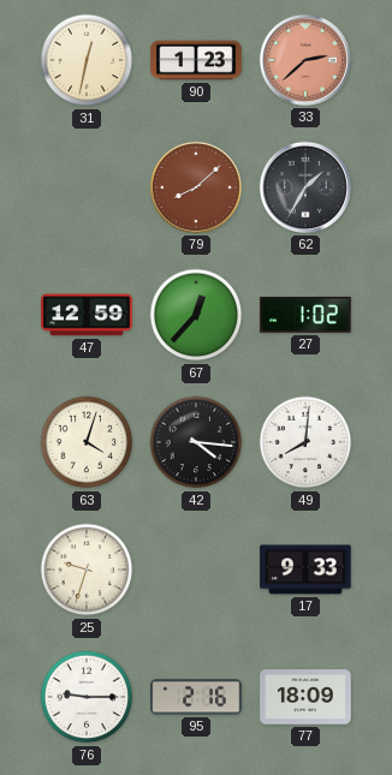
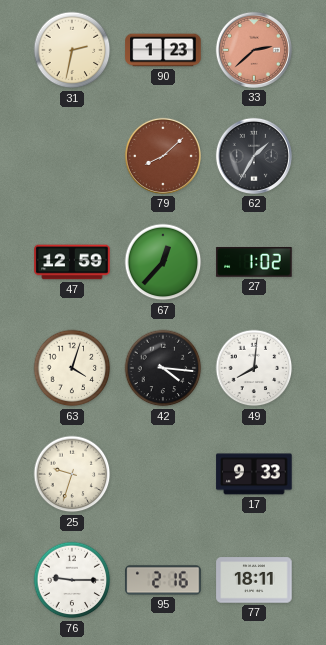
31: 12:32 -> 2:32
77: 18:09 -> 18:11
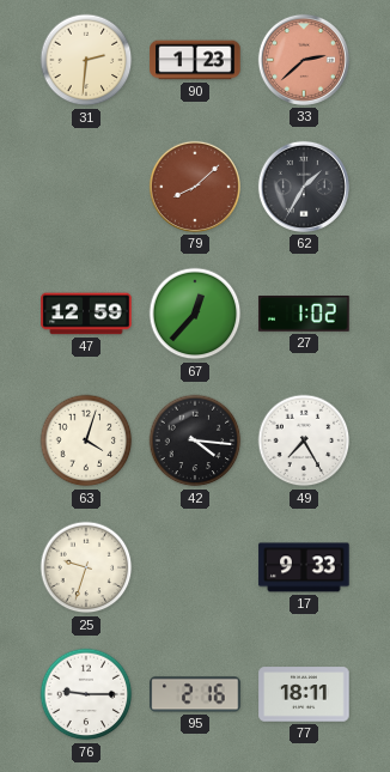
31: 2:32 -> 2:31
49: 8:01 -> 7:25
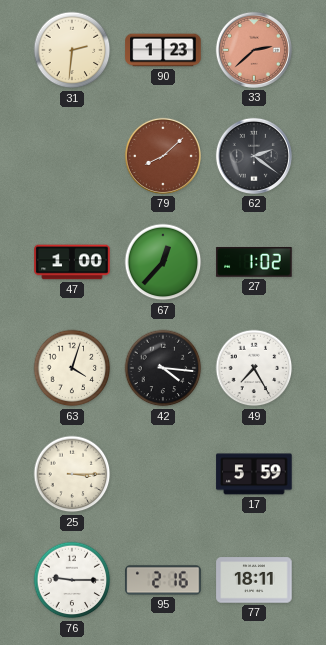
62: 1:35 -> 2:21
47: 12:59 -> 1:00
25: 9:33 -> 3:15
17: 9:33 -> 5:59
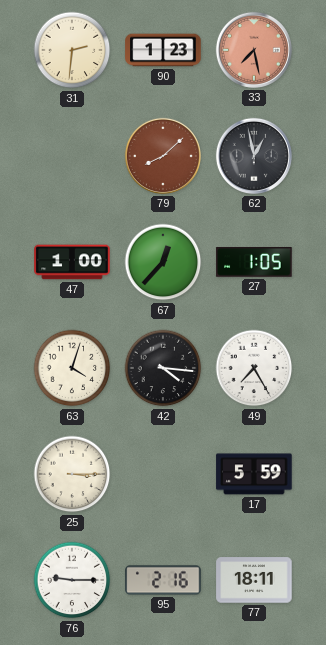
33: 2:38 -> 7:28
62: 2:21 -> 12:58
27: 1:02 -> 1:05
